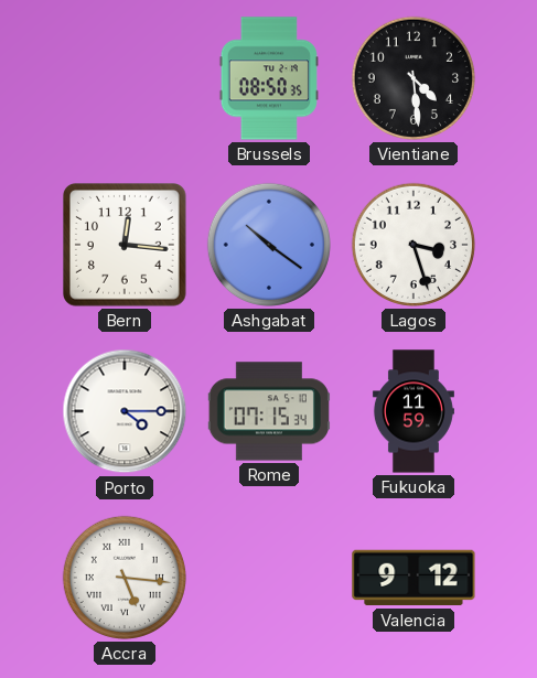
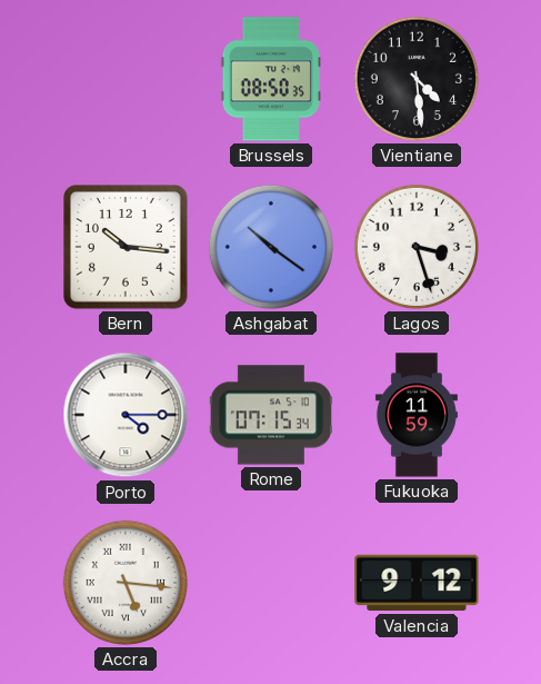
Bern: 12:16 -> 10:16
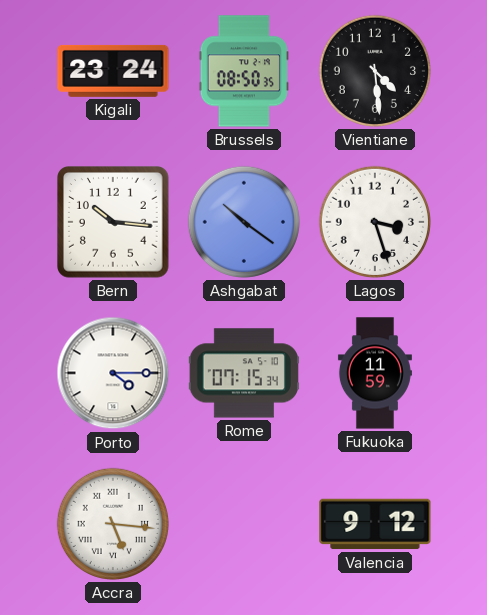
Kigali: none -> 23:24
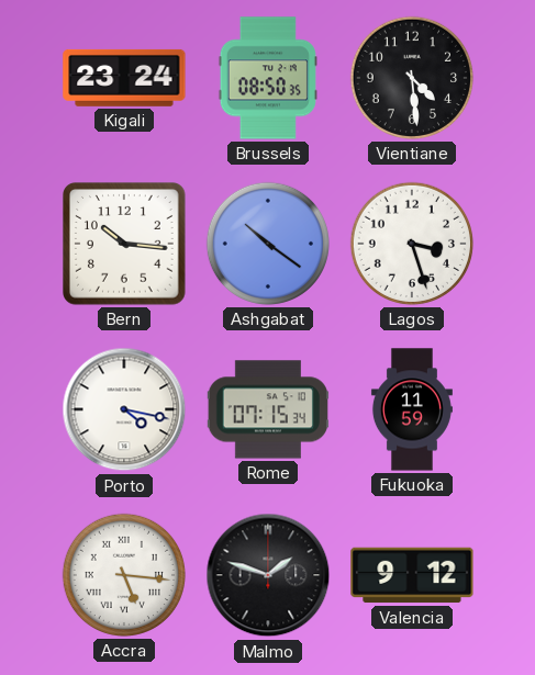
Porto: 4:15 -> 4:17
Malmo: none -> 1:48
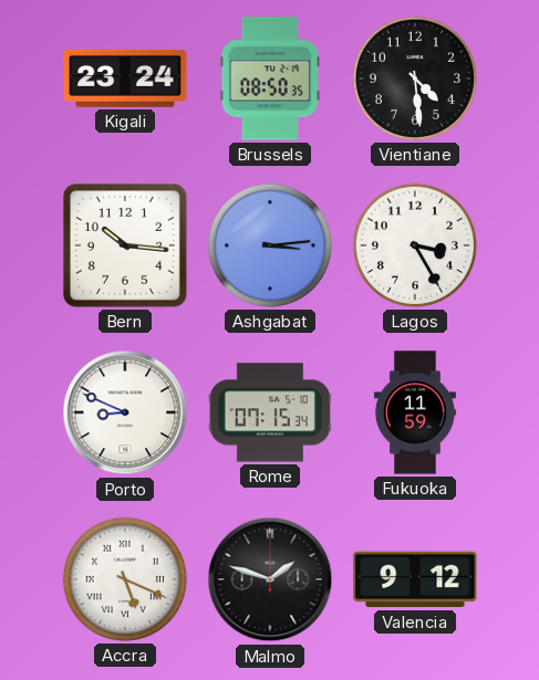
Ashgabat: 10:21 -> 3:14
Lagos: 3:27 -> 3:25
Porto: 4:17 -> 8:49
Accra: 5:16 -> 5:19
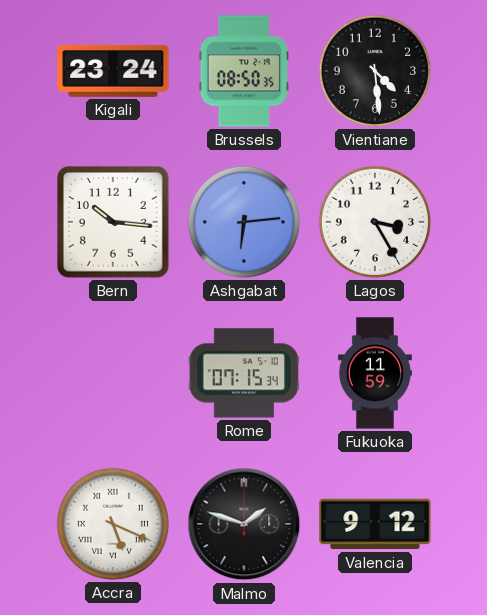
Ashgabat: 3:14 -> 6:14
Porto: 8:49 -> none
